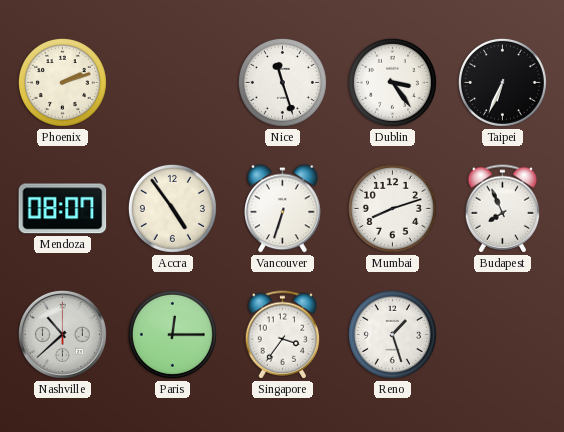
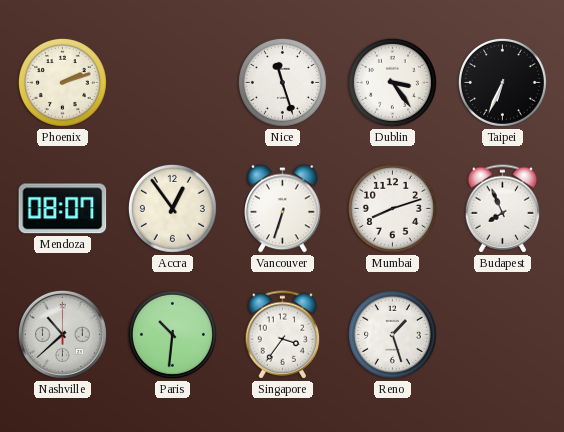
Accra: 4:54 -> 12:54
Paris: 12:15 -> 10:31
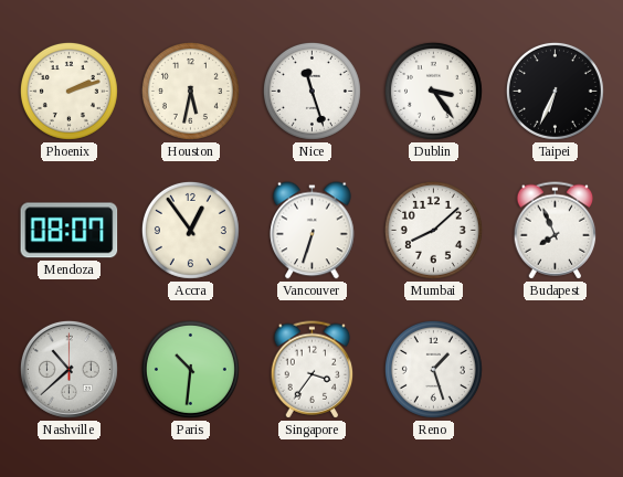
Houston: none -> 5:32
Mumbai: 8:12 -> 8:08
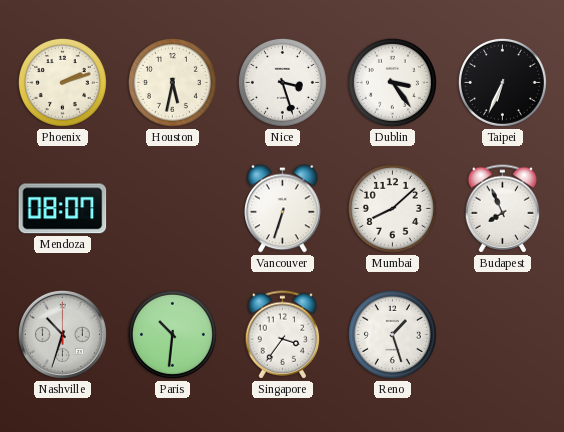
Nice: 11:27 -> 3:27
Accra: 12:54 -> none
Nashville: 10:38 -> 10:33
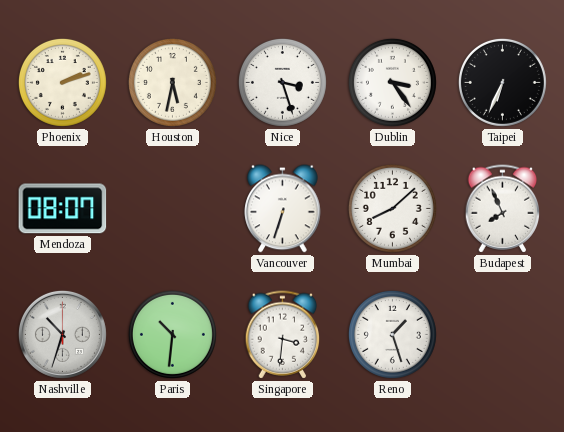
Singapore: 3:36 -> 3:31
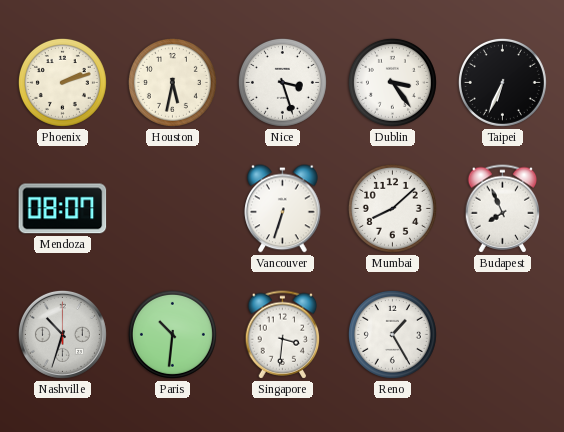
Reno: 1:27 -> 1:25
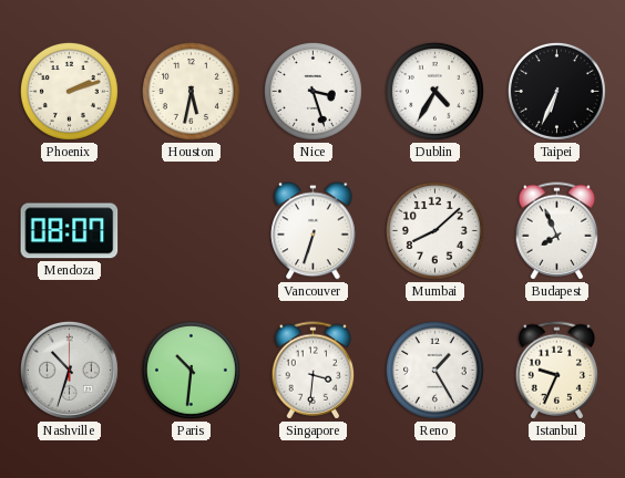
Dublin: 3:24 -> 4:35
Istanbul: none -> 9:34
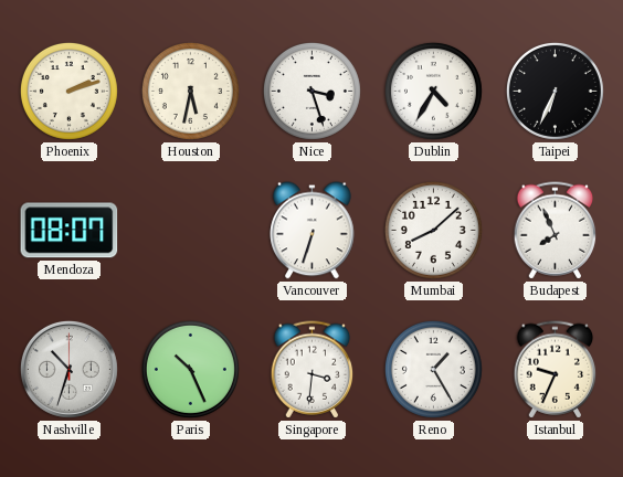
Paris: 10:31 -> 10:26
